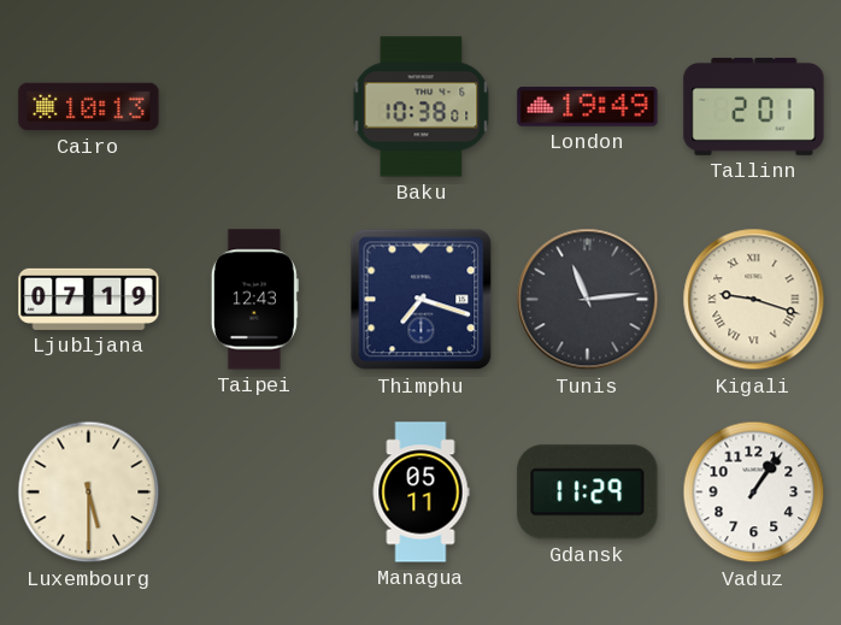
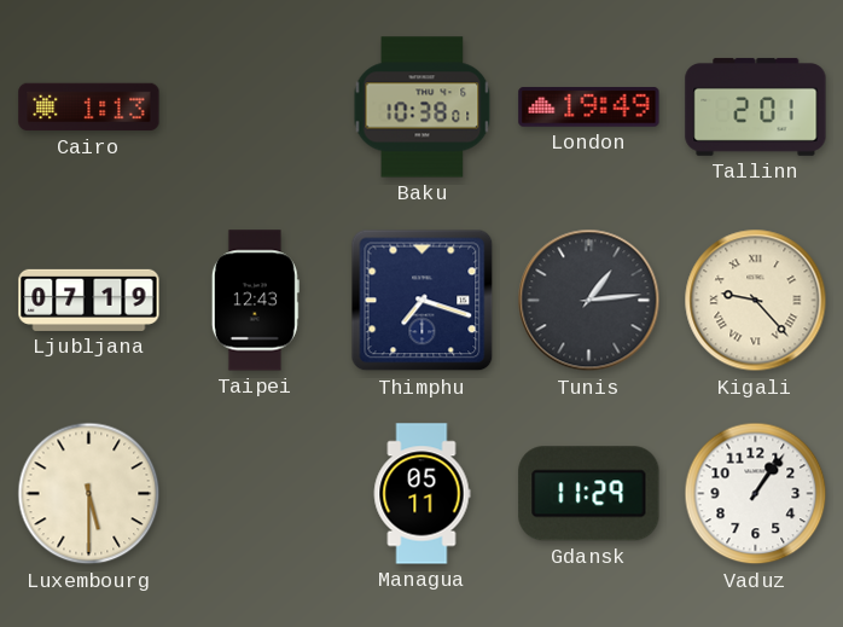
Cairo: 10:13 -> 1:13
Tunis: 11:14 -> 1:14
Kigali: 9:18 -> 9:23
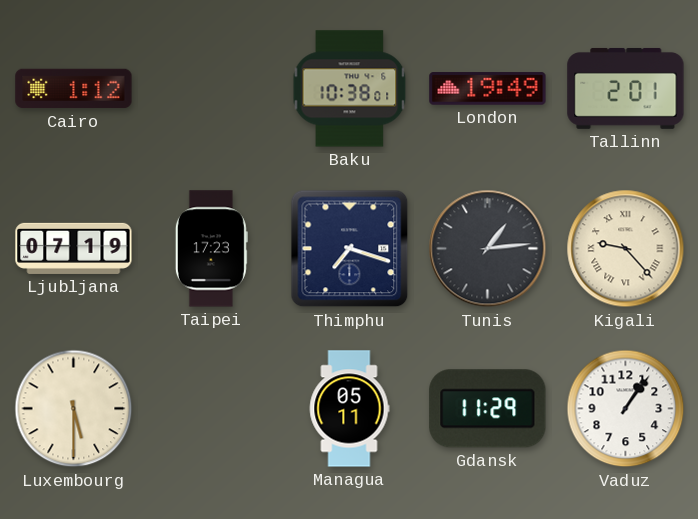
Cairo: 1:13 -> 1:12
Taipei: 12:43 -> 17:23
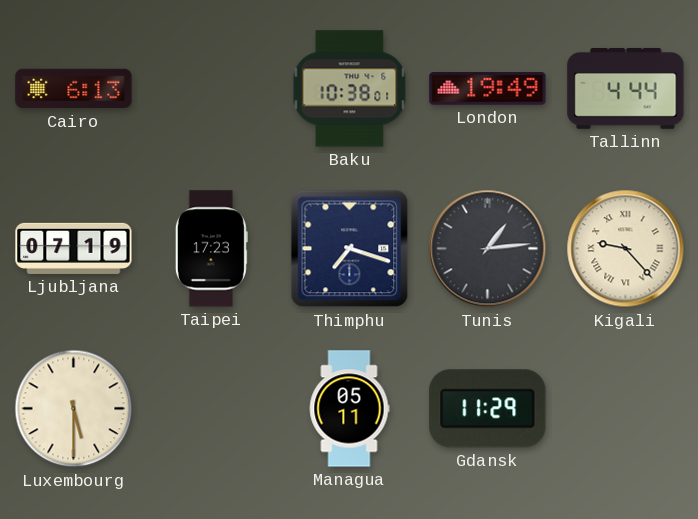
Cairo: 1:12 -> 6:13
Tallinn: 2:01 -> 4:44
Vaduz: 1:06 -> none
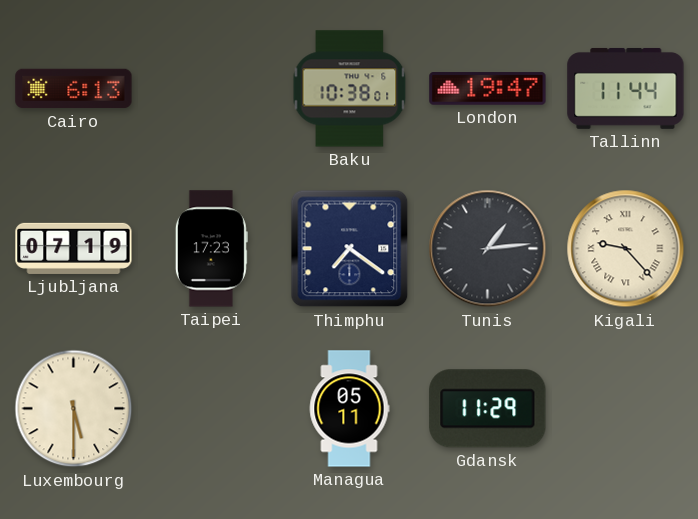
London: 19:49 -> 19:47
Tallinn: 4:44 -> 11:44
Thimphu: 7:18 -> 7:21
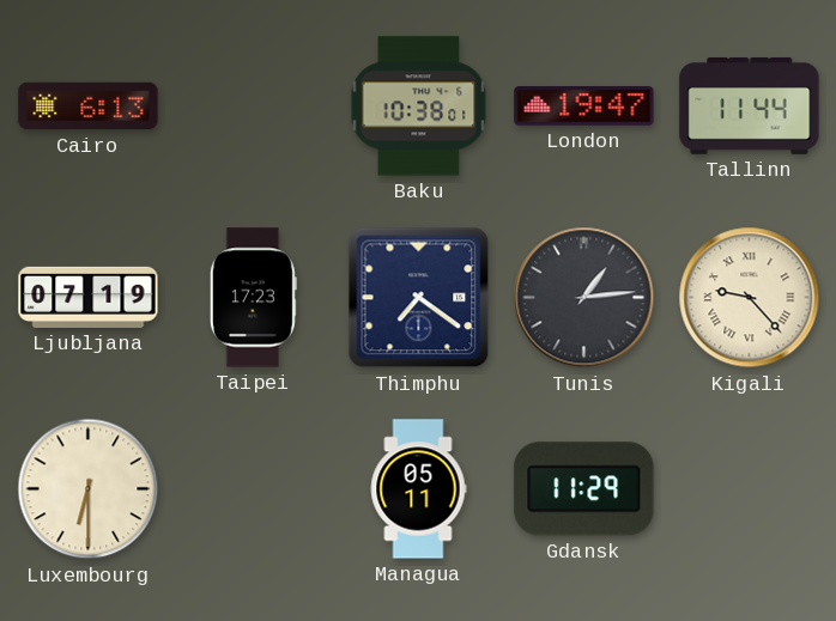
Luxembourg: 5:30 -> 6:30
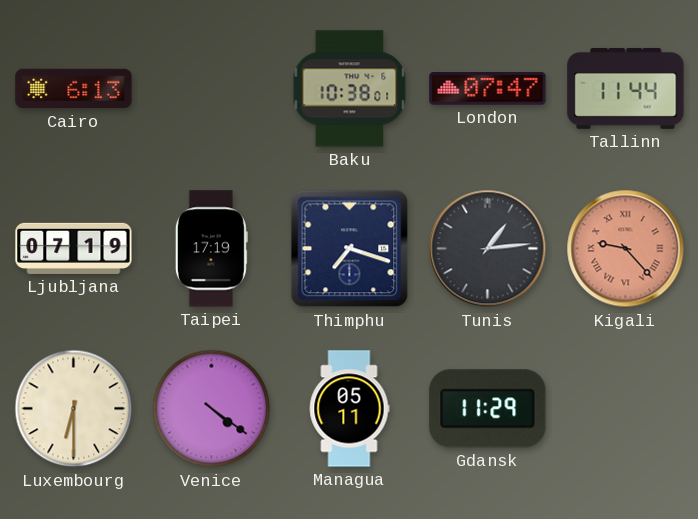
London: 19:47 -> 07:47
Taipei: 17:23 -> 17:19
Thimphu: 7:21 -> 7:18
Kigali dial: cream -> salmon
Venice: none -> 4:21
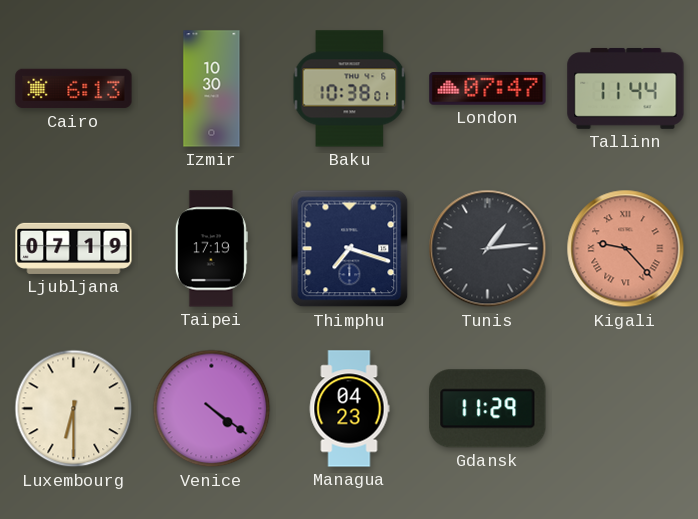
Izmir: none -> 10:30
Managua: 05:11 -> 04:23
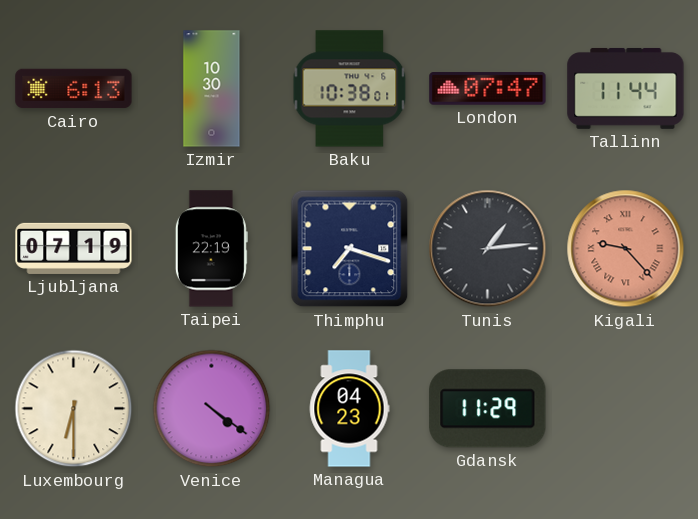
Taipei: 17:19 -> 22:19
